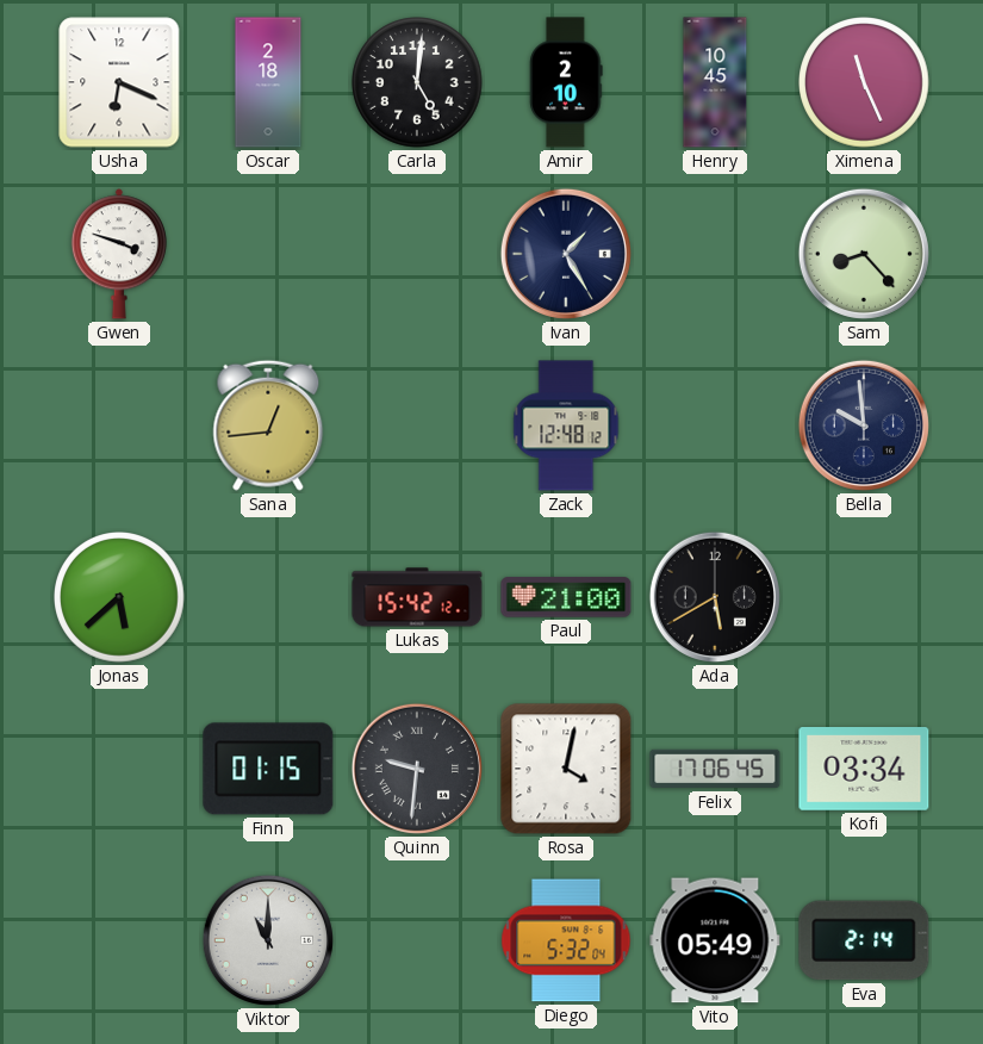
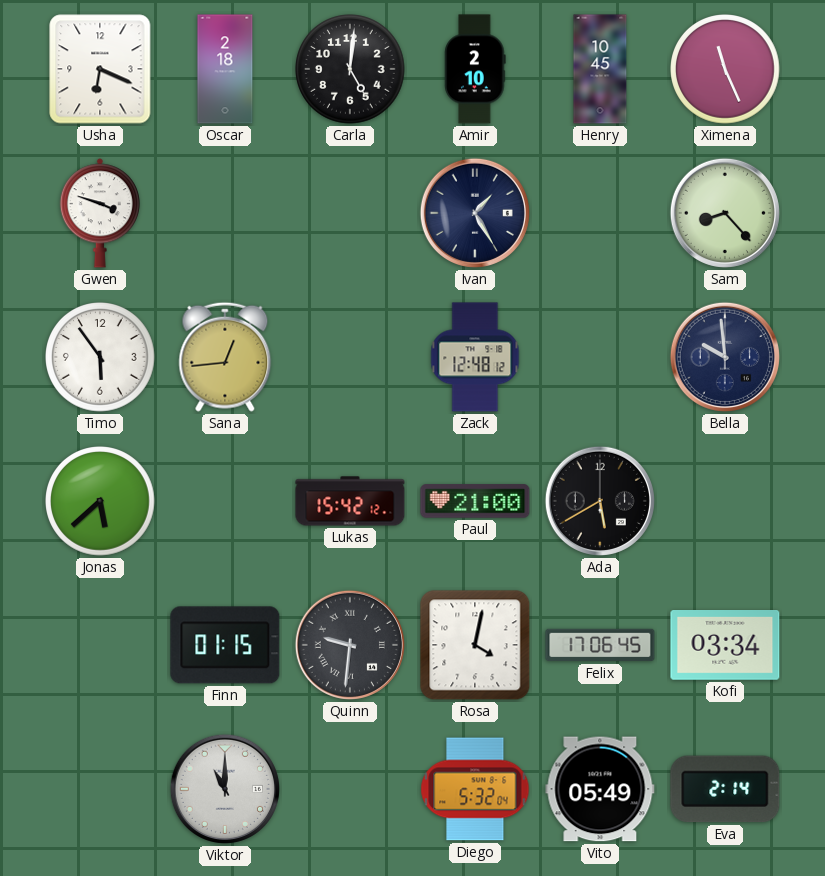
Timo: none -> 5:54
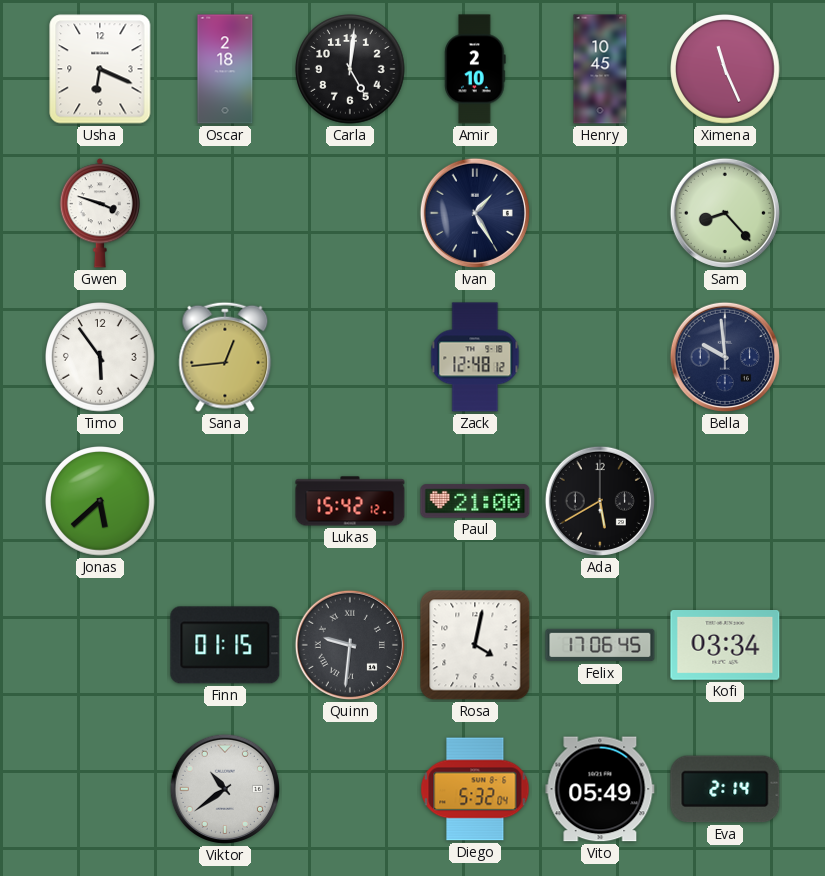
Viktor: 11:00 -> 10:39
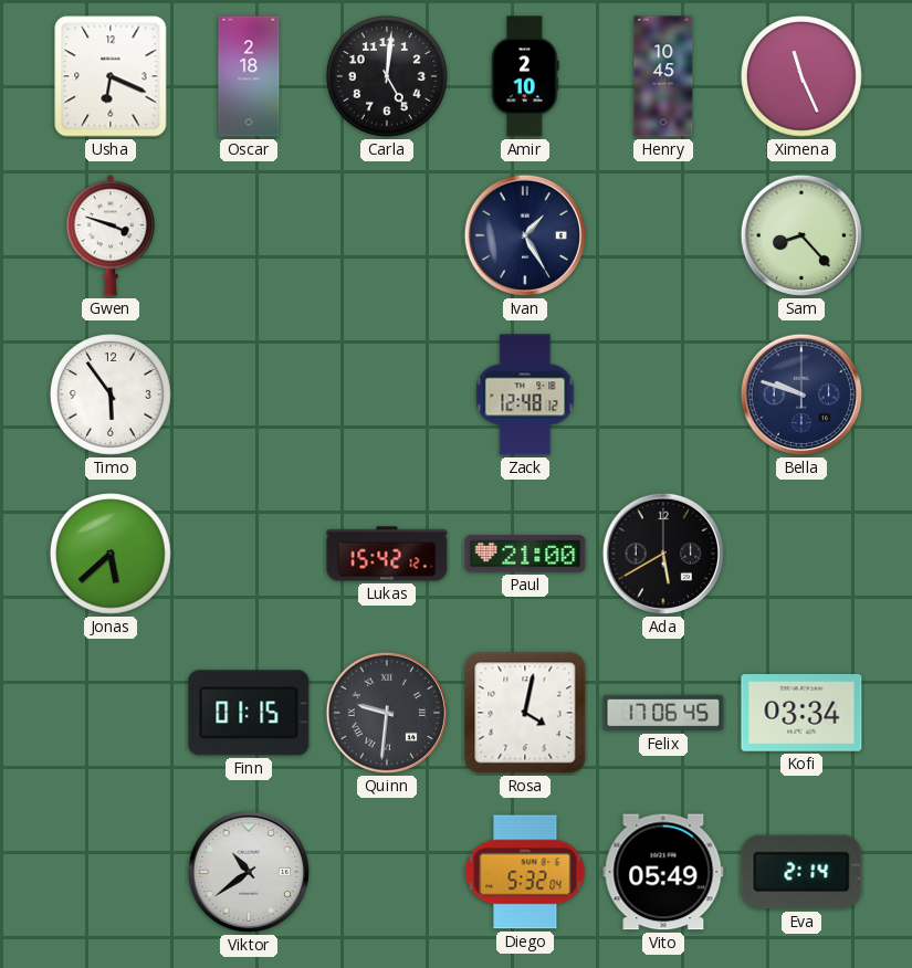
Sana: 12:44 -> none
Bella: 9:59 -> 9:48
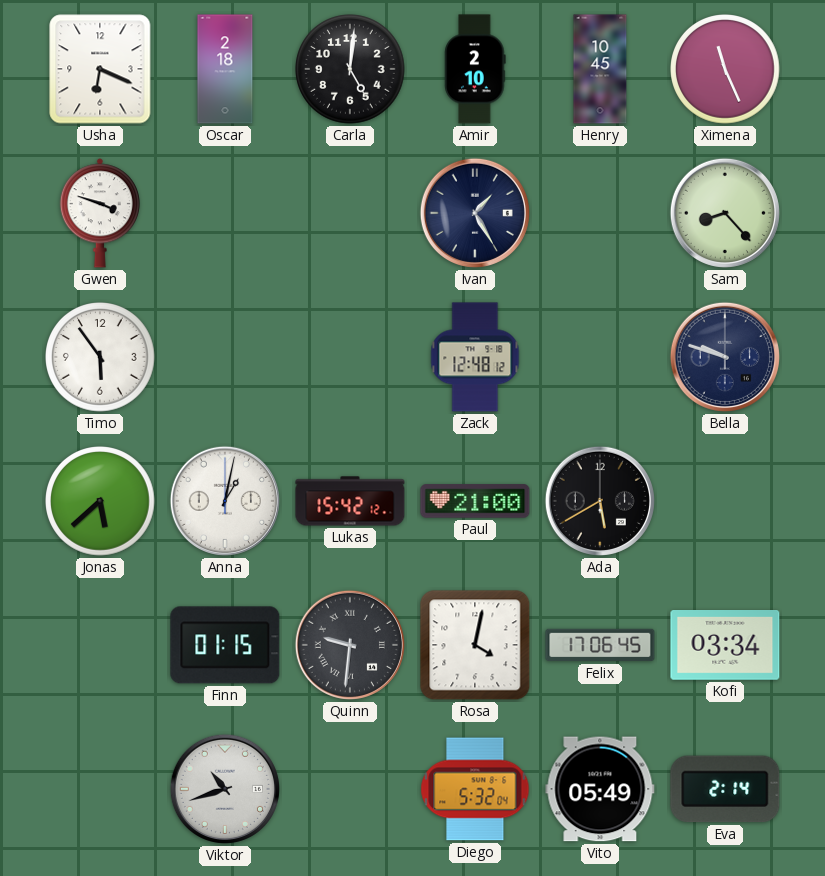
Anna: none -> 1:02
Viktor: 10:39 -> 10:42
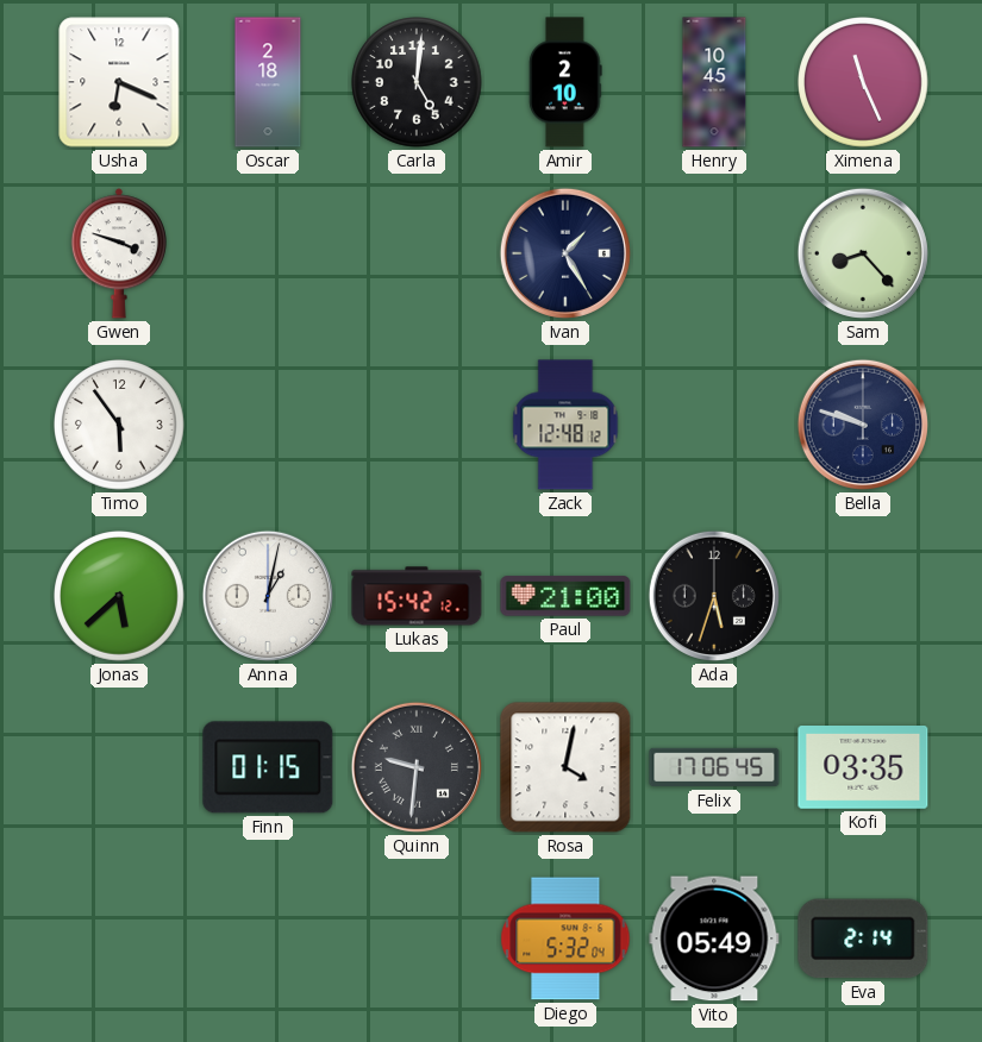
Ada: 5:40 -> 5:33
Kofi: 03:34 -> 03:35
Viktor: 10:42 -> none
